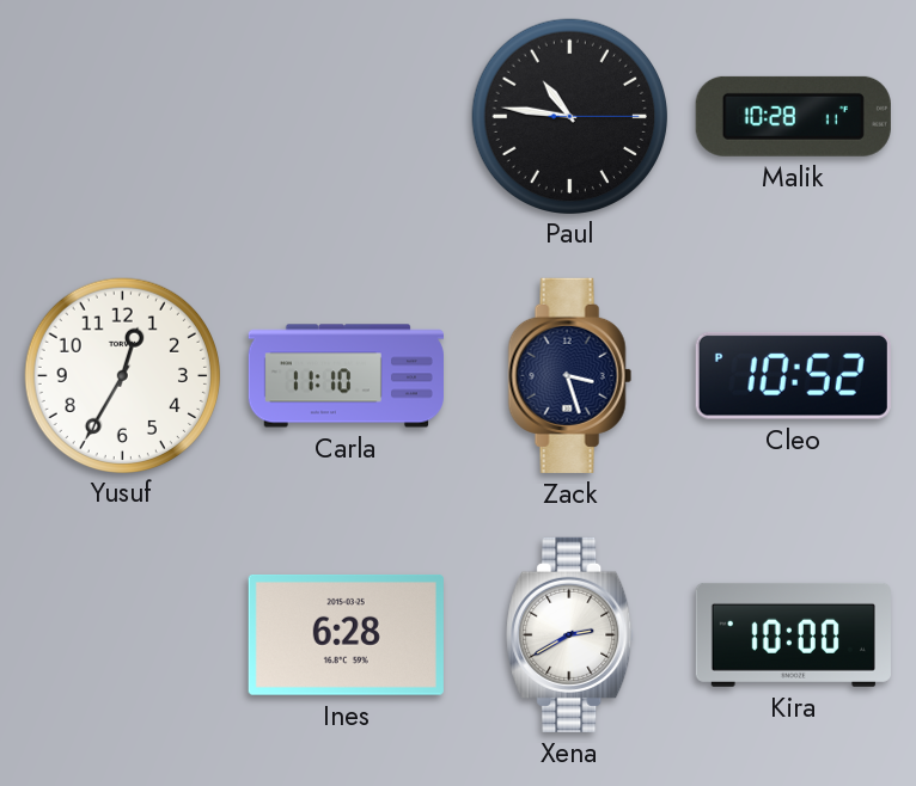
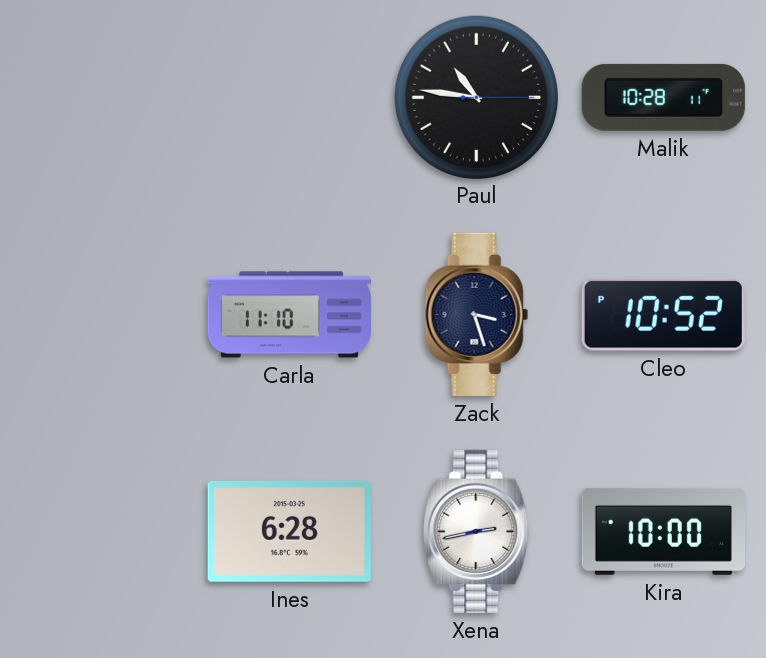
Yusuf: 12:35 -> none
Xena: 2:40 -> 2:43
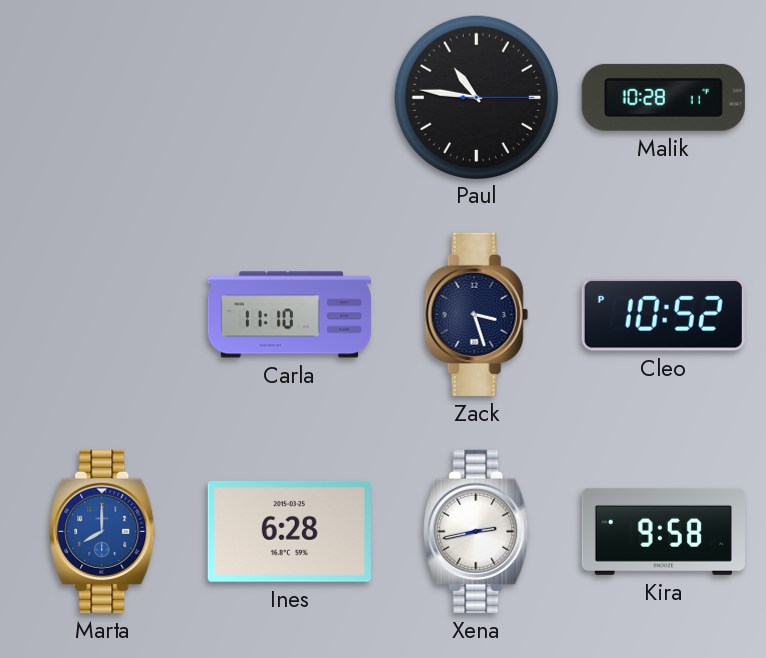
Marta: none -> 8:00
Kira: 10:00 -> 9:58
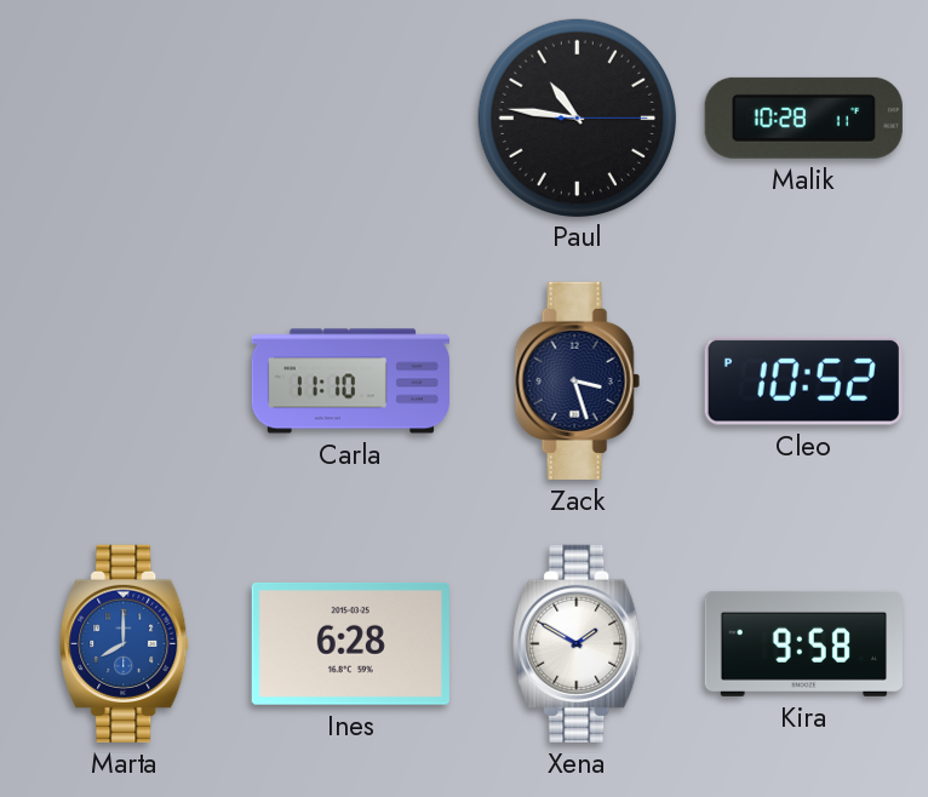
Xena: 2:43 -> 1:50
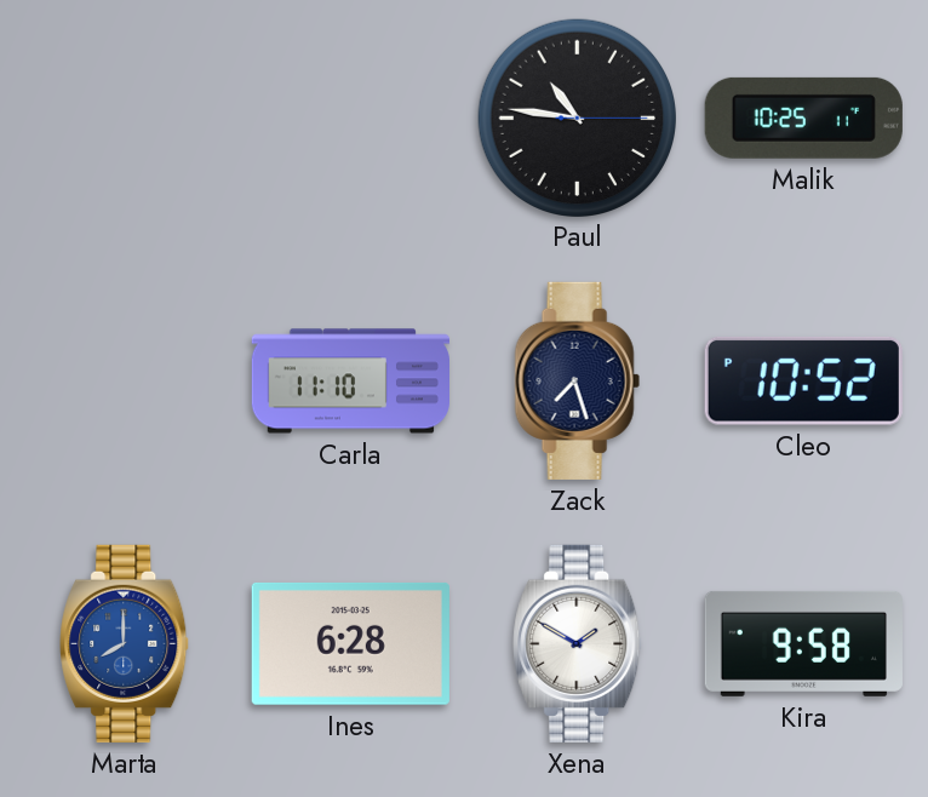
Malik: 10:28 -> 10:25
Zack: 3:27 -> 7:27
